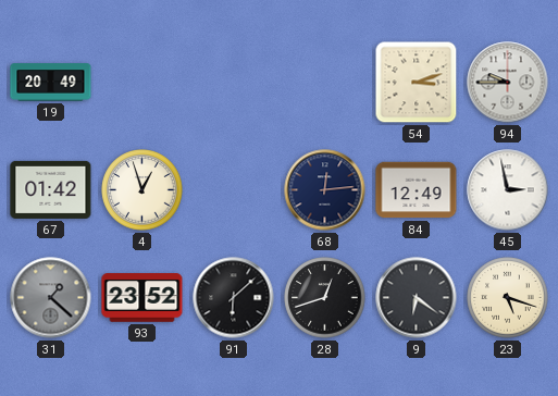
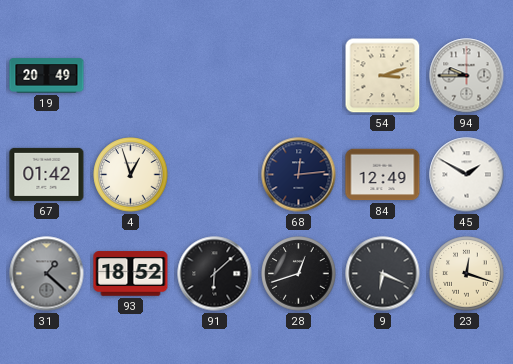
45: 2:58 -> 1:50
93: 23:52 -> 18:52
9: 6:21 -> 6:19
23: 5:18 -> 12:18
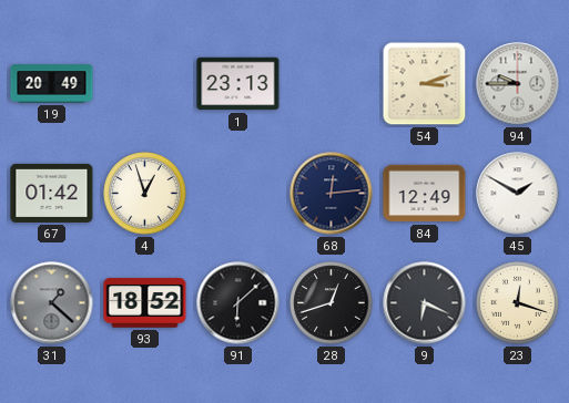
1: none -> 23:13
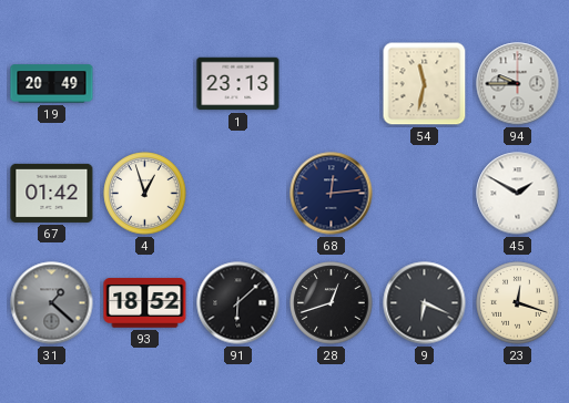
54: 3:12 -> 11:32
84: 12:49 -> none
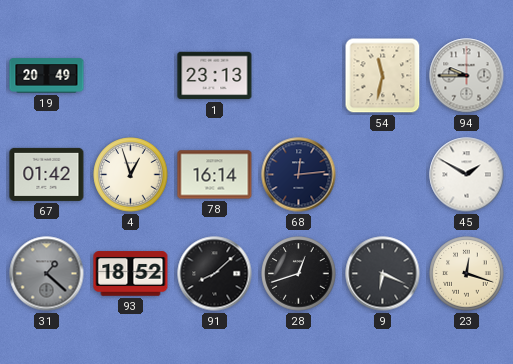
78: none -> 16:14
91: 6:08 -> 8:08
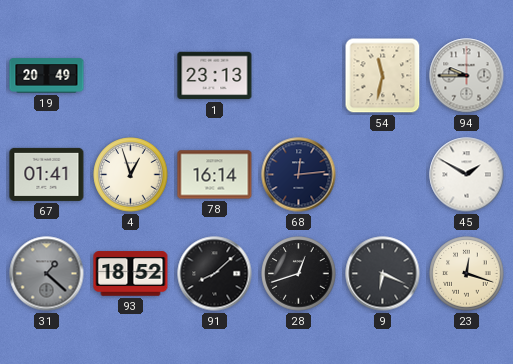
67: 01:42 -> 01:41
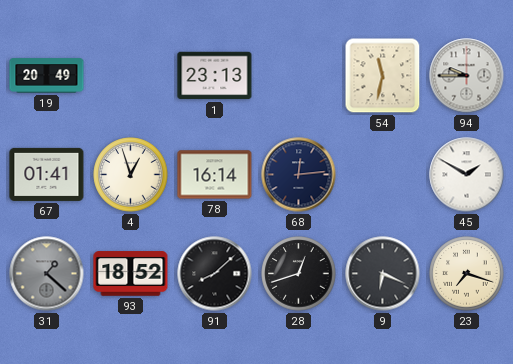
23: 12:18 -> 7:18
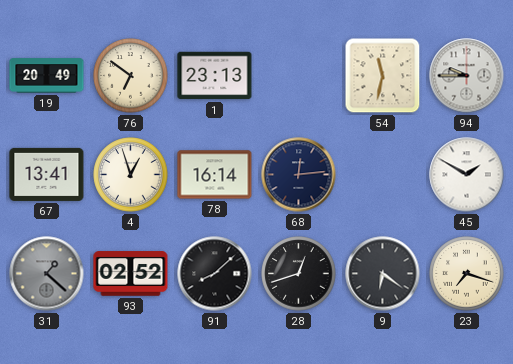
76: none -> 6:51
67: 01:41 -> 13:41
93: 18:52 -> 02:52
9: 6:19 -> 6:21
